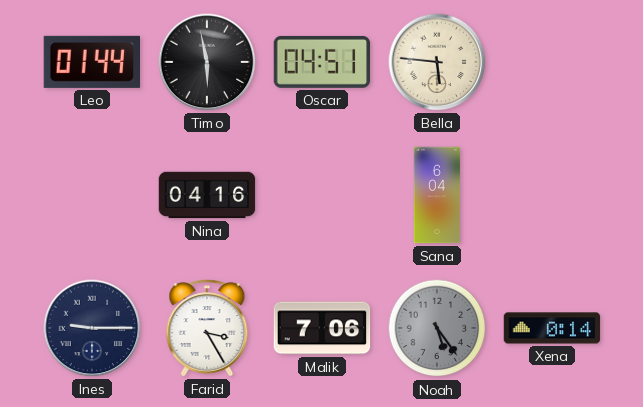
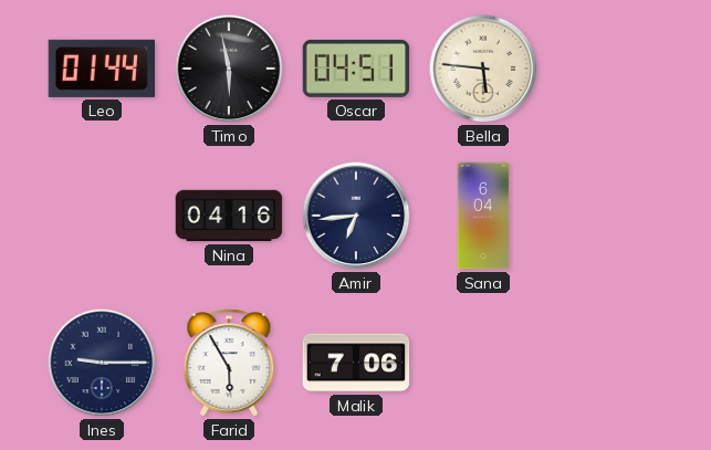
Amir: none -> 6:44
Farid: 3:25 -> 5:55
Noah: 5:24 -> none
Xena: 0:14 -> none
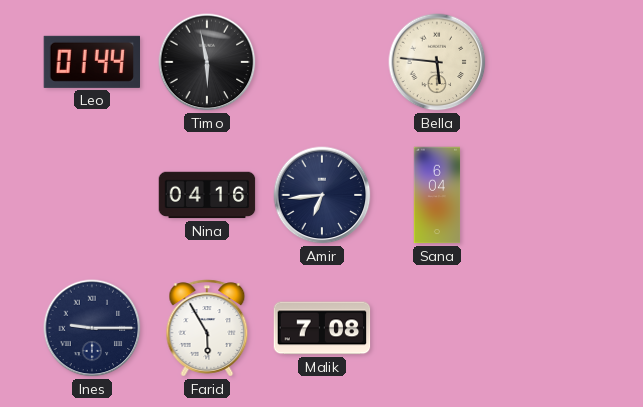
Oscar: 04:51 -> none
Malik: 7:06 -> 7:08
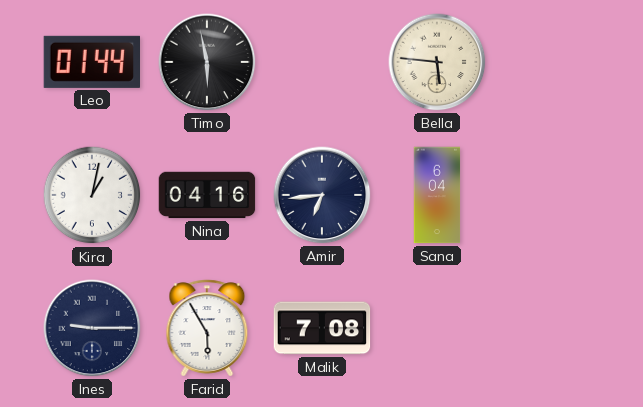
Kira: none -> 1:02
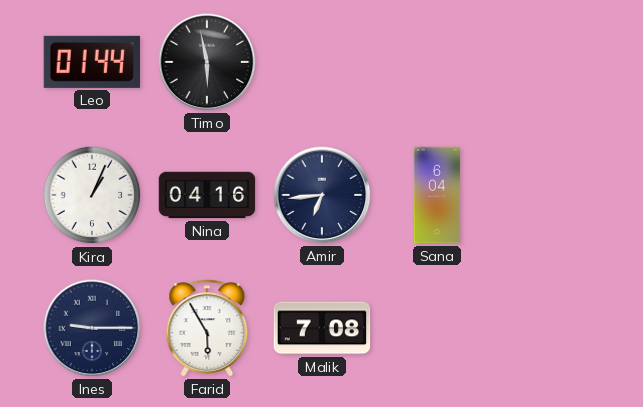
Bella: 5:46 -> none
Kira: 1:02 -> 1:04
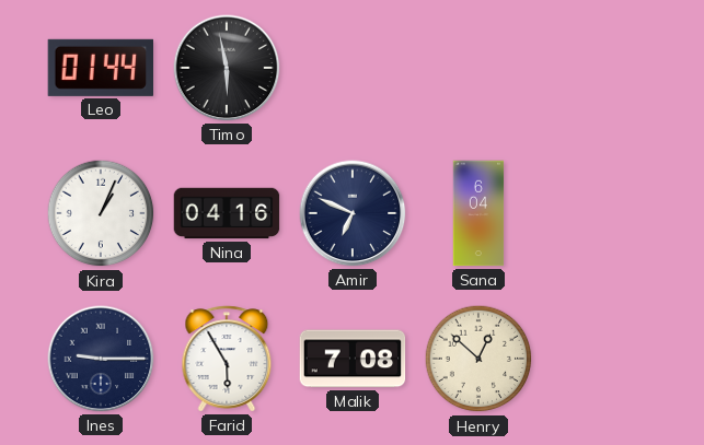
Amir: 6:44 -> 6:49
Henry: none -> 12:52
